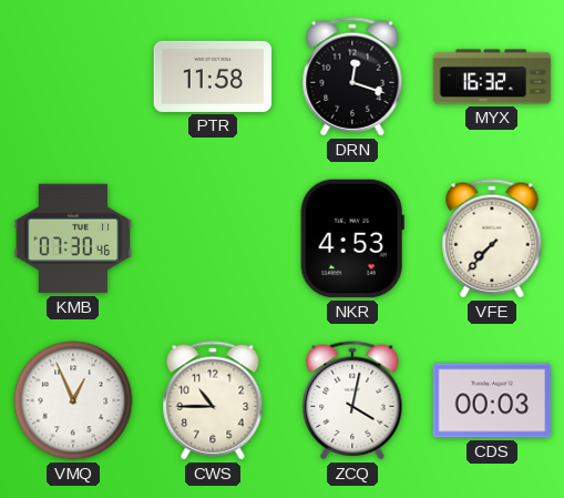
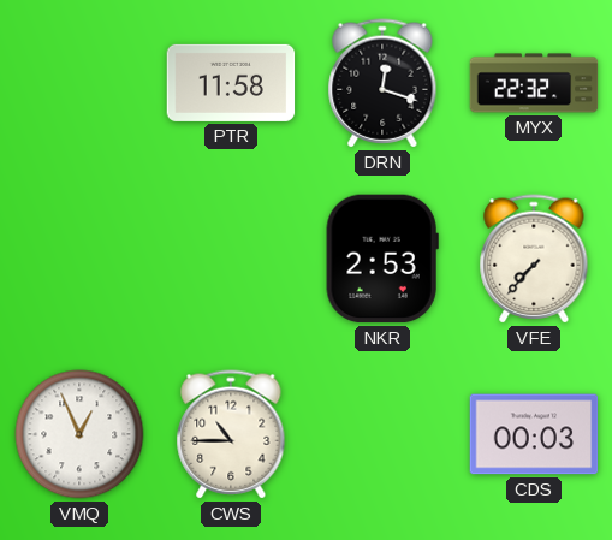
MYX: 16:32 -> 22:32
KMB: 07:30 -> none
NKR: 4:53 -> 2:53
ZCQ: 4:02 -> none
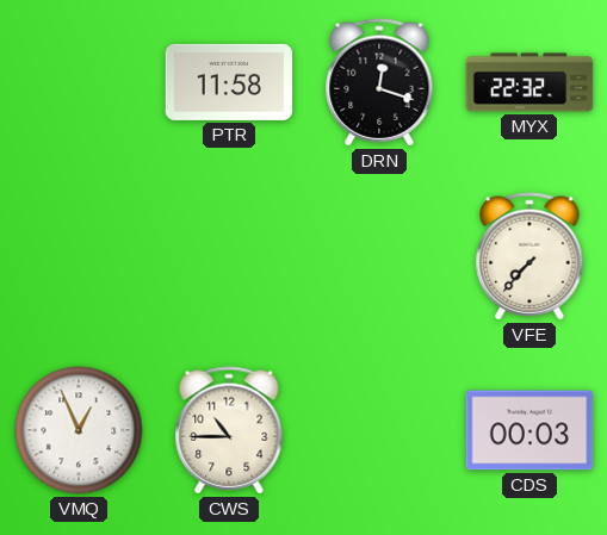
NKR: 2:53 -> none
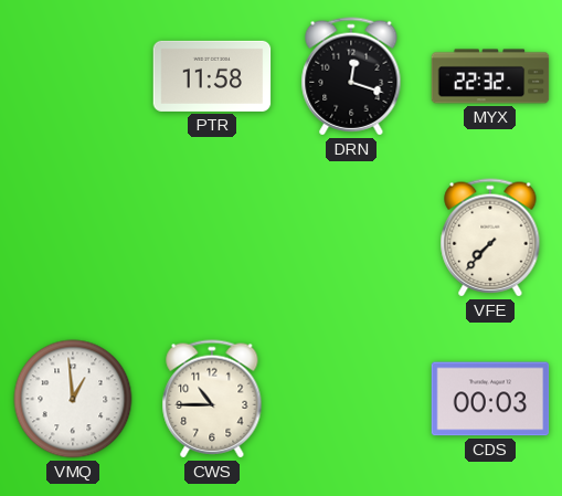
VMQ: 12:56 -> 12:59
